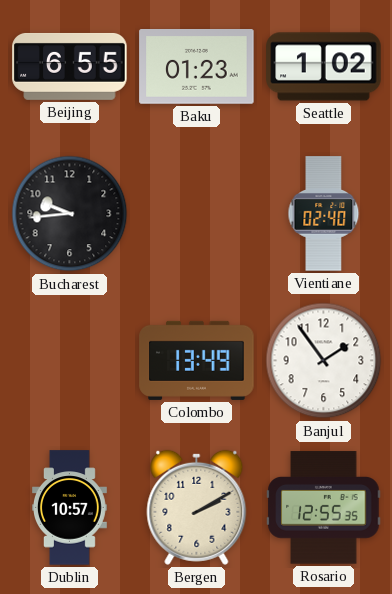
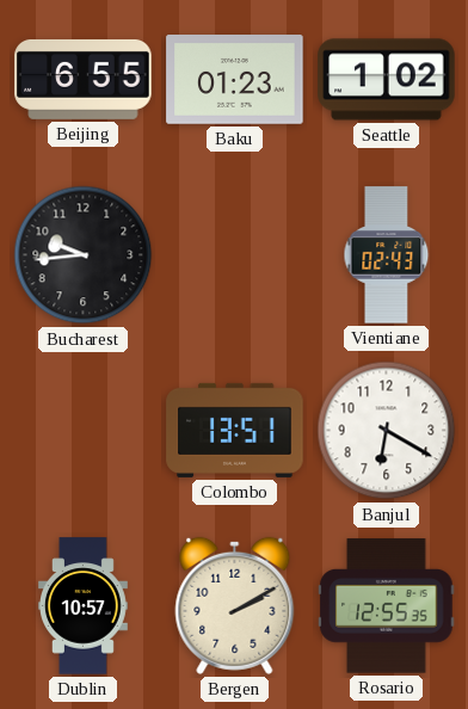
Vientiane: 02:40 -> 02:43
Colombo: 13:49 -> 13:51
Banjul: 1:54 -> 6:20
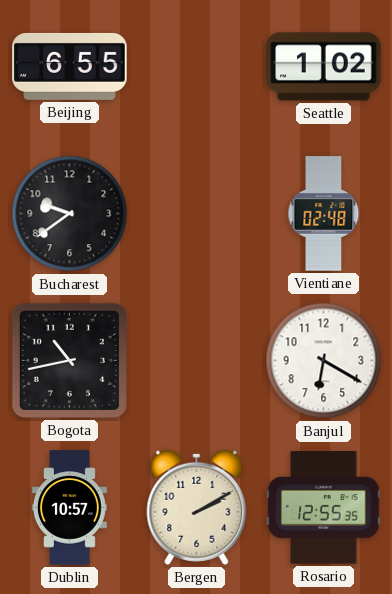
Baku: 01:23 -> none
Bucharest: 9:44 -> 9:39
Vientiane: 02:43 -> 02:48
Bogota: none -> 10:43
Colombo: 13:51 -> none
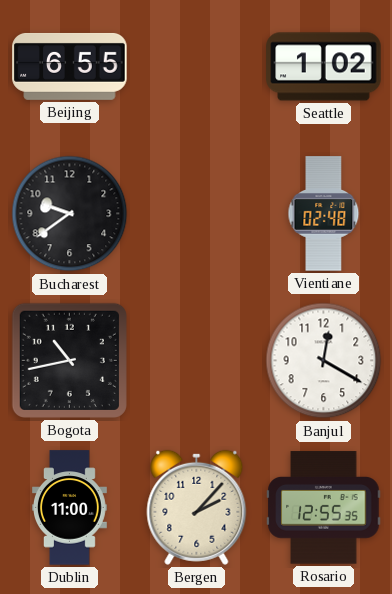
Banjul: 6:20 -> 12:20
Dublin: 10:57 -> 11:00
Bergen: 2:10 -> 2:07
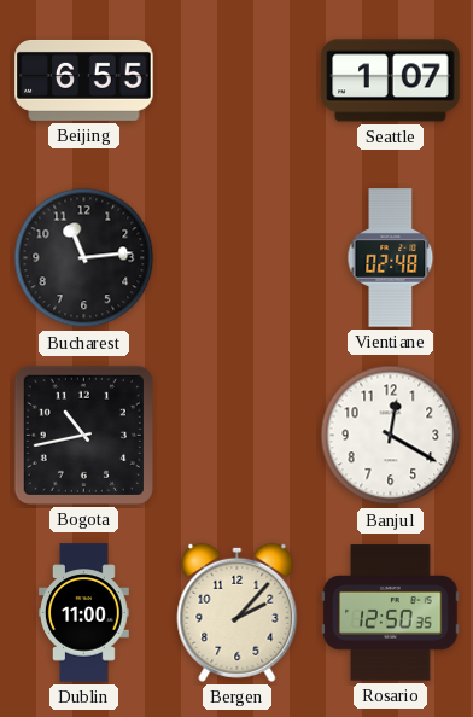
Seattle: 1:02 -> 1:07
Bucharest: 9:39 -> 11:14
Rosario: 12:55 -> 12:50
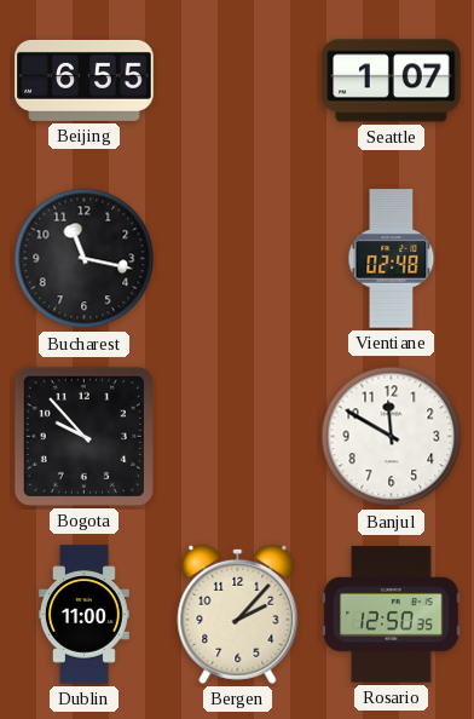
Bucharest: 11:14 -> 11:17
Bogota: 10:43 -> 9:53
Banjul: 12:20 -> 11:50
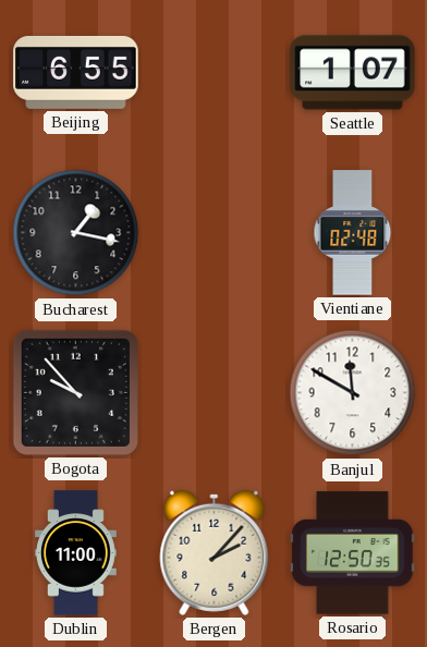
Bucharest: 11:17 -> 1:17
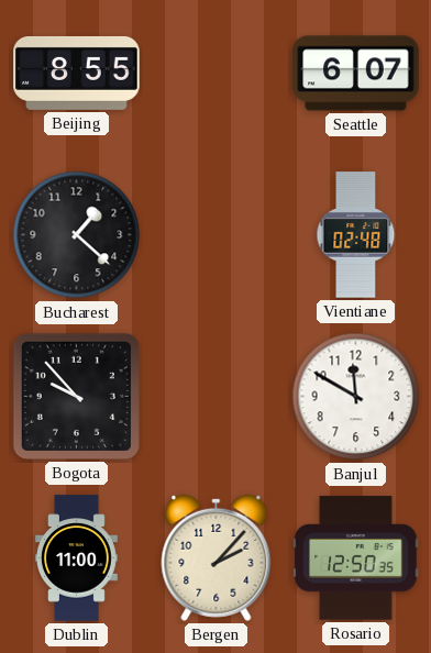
Beijing: 6:55 -> 8:55
Seattle: 1:07 -> 6:07
Bucharest: 1:17 -> 1:22
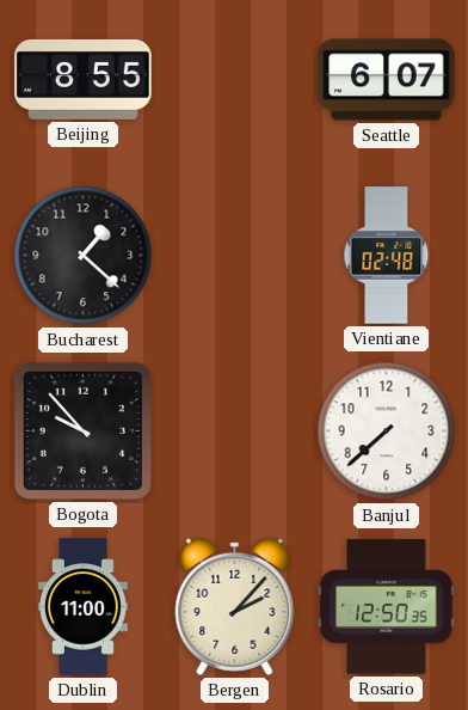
Banjul: 11:50 -> 7:38
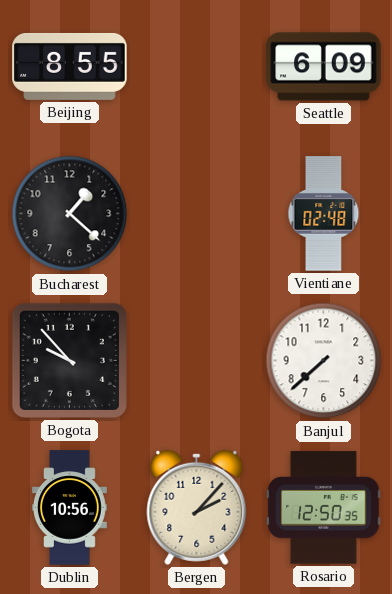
Seattle: 6:07 -> 6:09
Dublin: 11:00 -> 10:56
